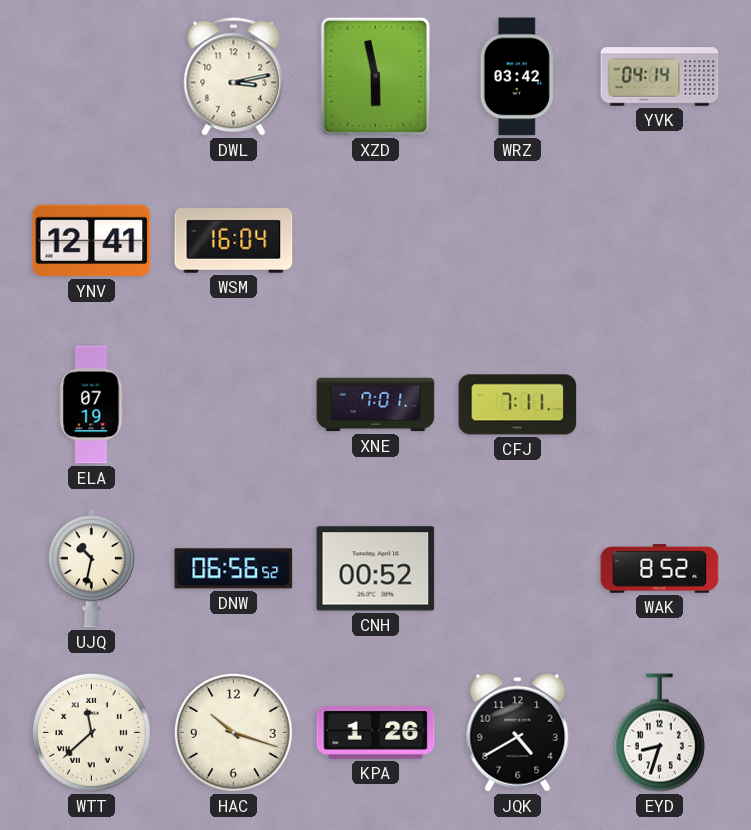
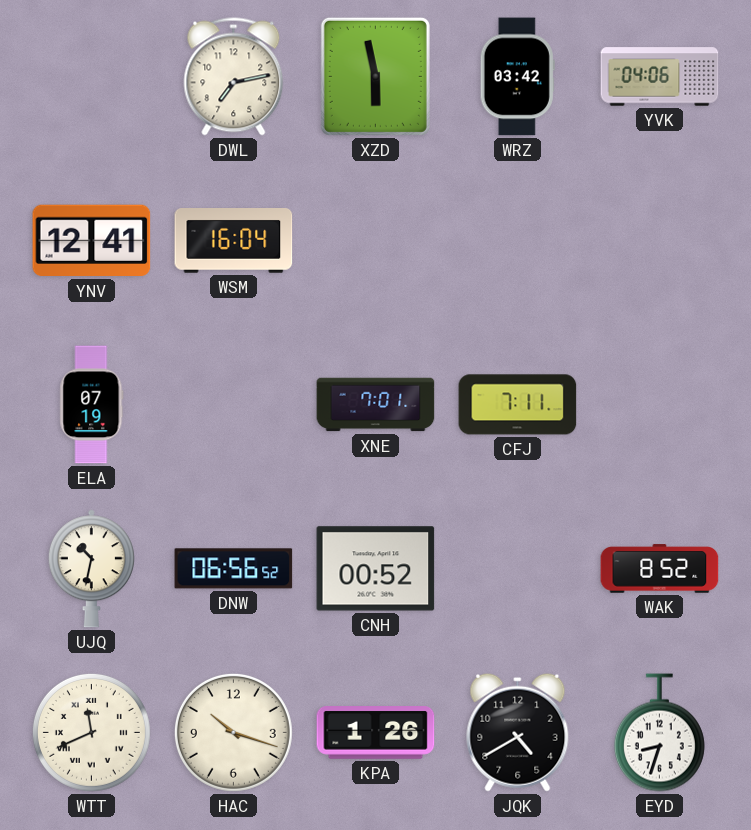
DWL: 3:13 -> 7:13
YVK: 04:14 -> 04:06
WTT: 11:38 -> 11:41
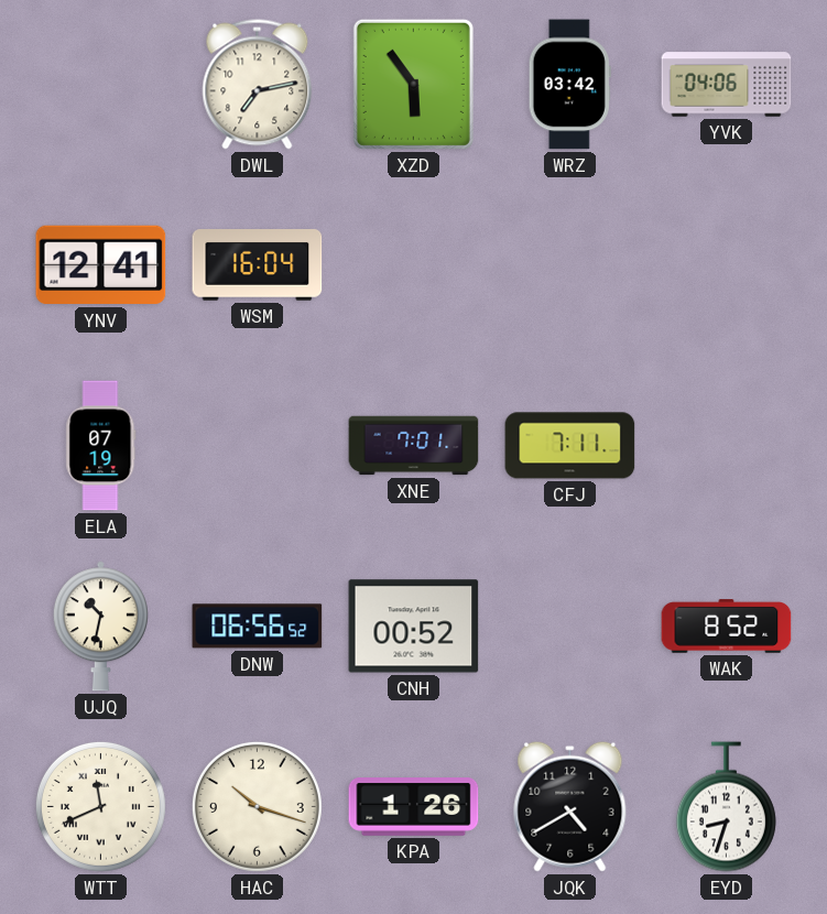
XZD: 5:58 -> 5:54
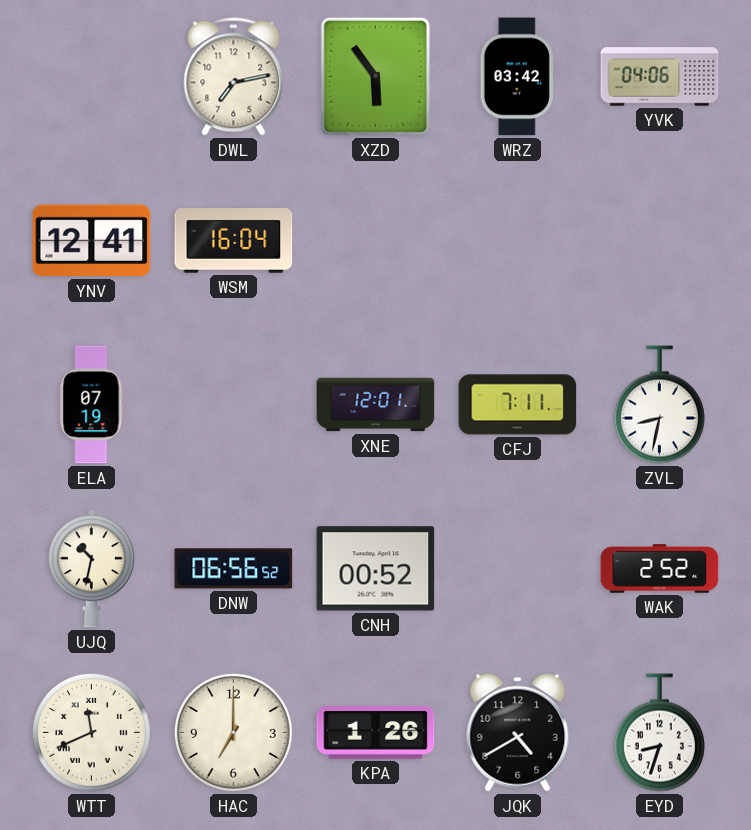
XNE: 7:01 -> 12:01
ZVL: none -> 8:32
WAK: 8:52 -> 2:52
HAC: 10:18 -> 7:00
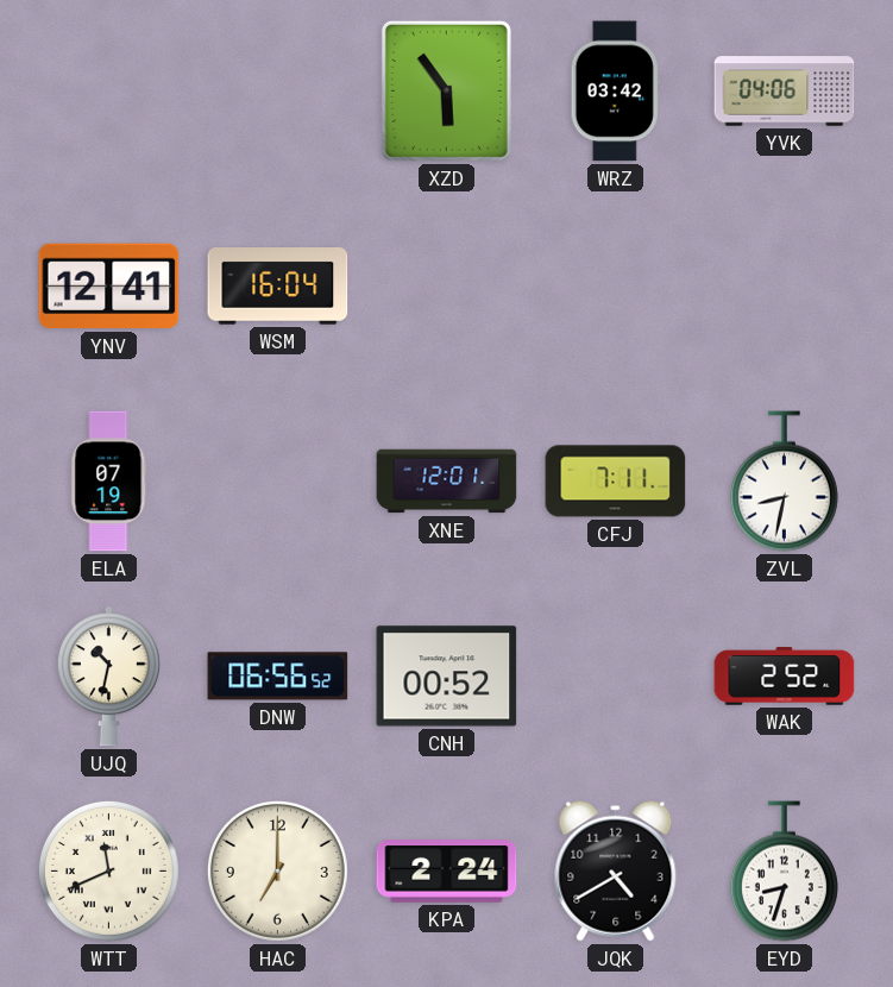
DWL: 7:13 -> none
KPA: 1:26 -> 2:24
